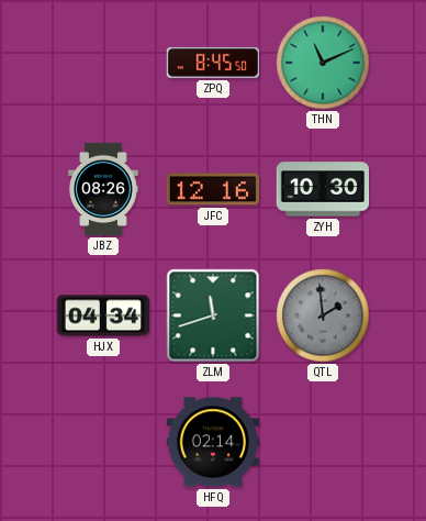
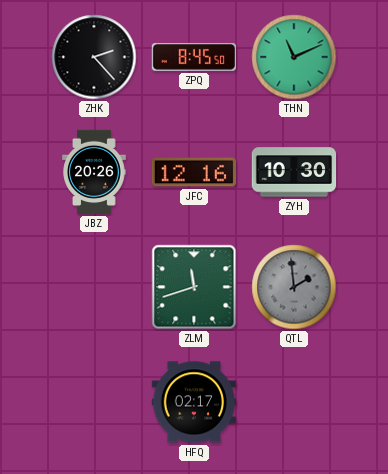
ZHK: none -> 2:23
JBZ: 08:26 -> 20:26
HJX: 04:34 -> none
HFQ: 02:14 -> 02:17
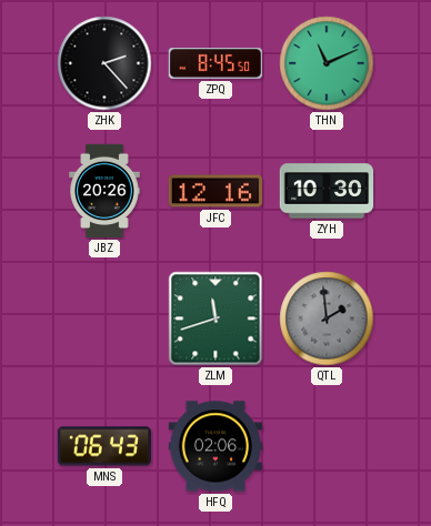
MNS: none -> 06:43
HFQ: 02:17 -> 02:06
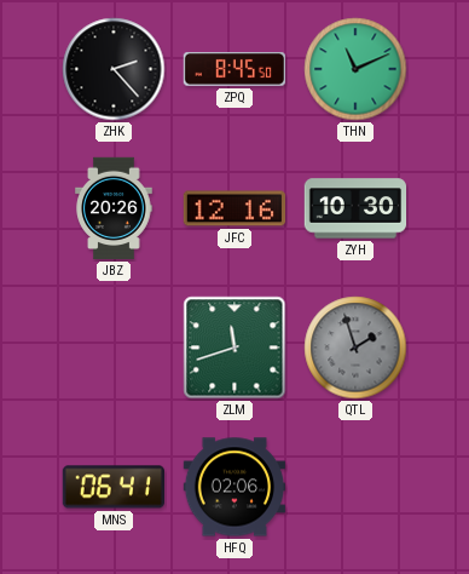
QTL: 1:59 -> 1:57
MNS: 06:43 -> 06:41
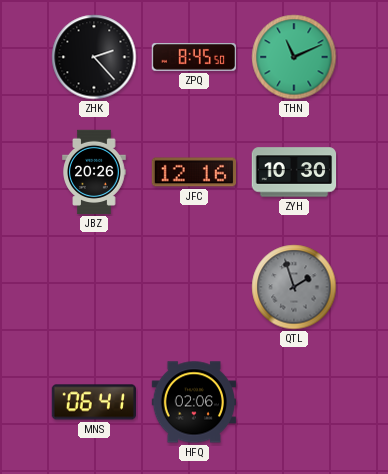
ZLM: 11:42 -> none
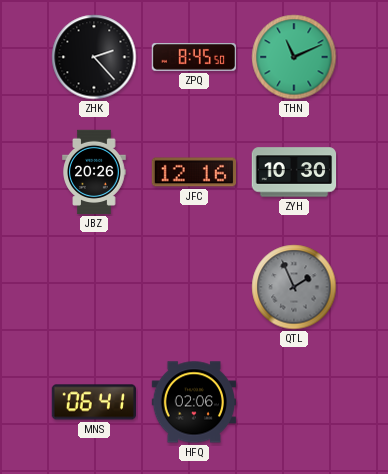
QTL: 1:57 -> 1:56
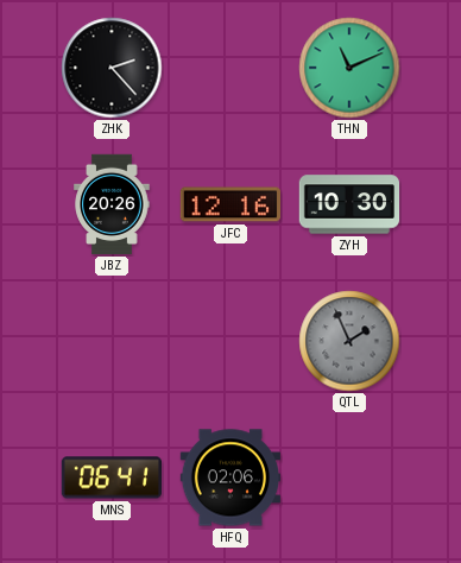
ZPQ: 8:45 -> none
